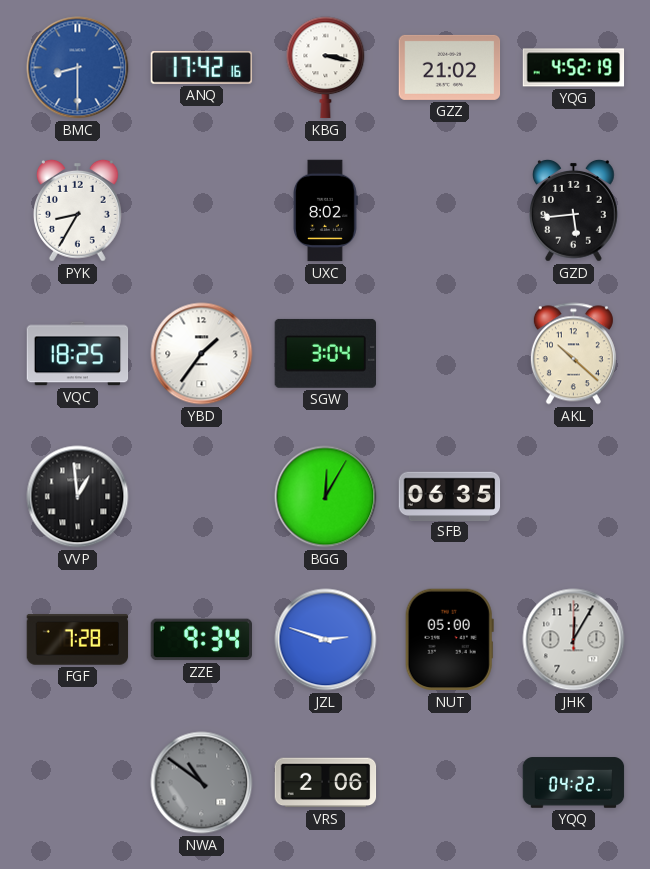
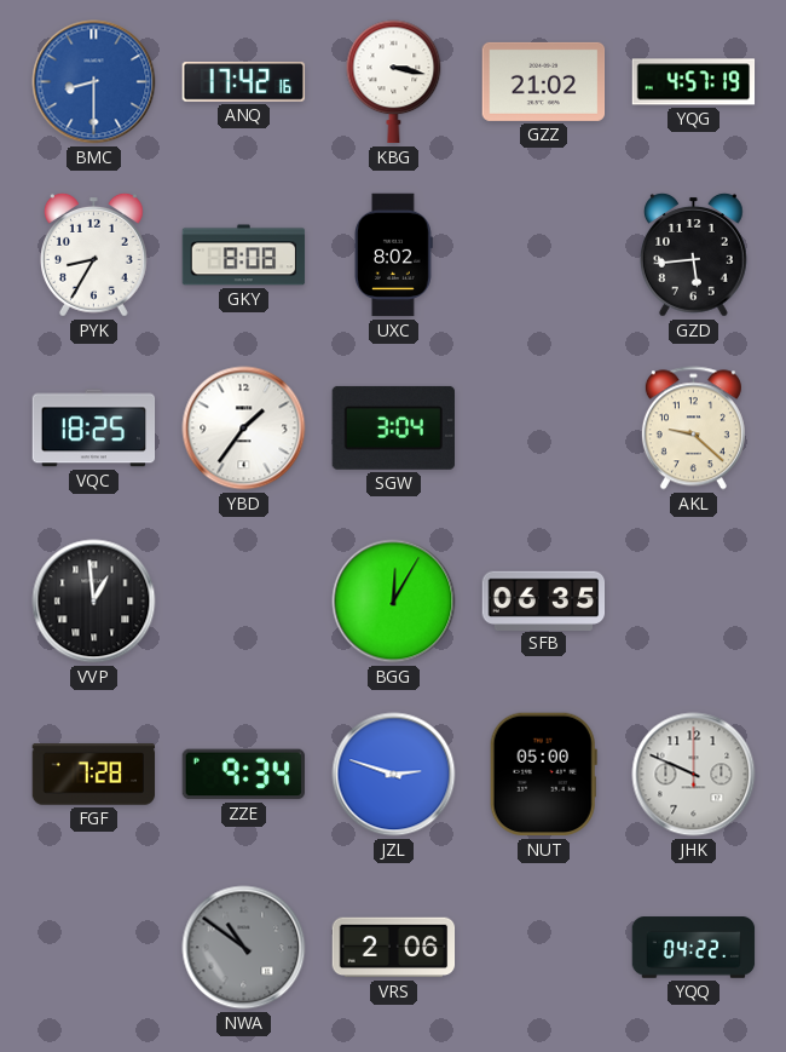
YQG: 4:52 -> 4:57
GKY: none -> 8:08
AKL: 10:22 -> 9:22
JHK: 12:05 -> 9:49
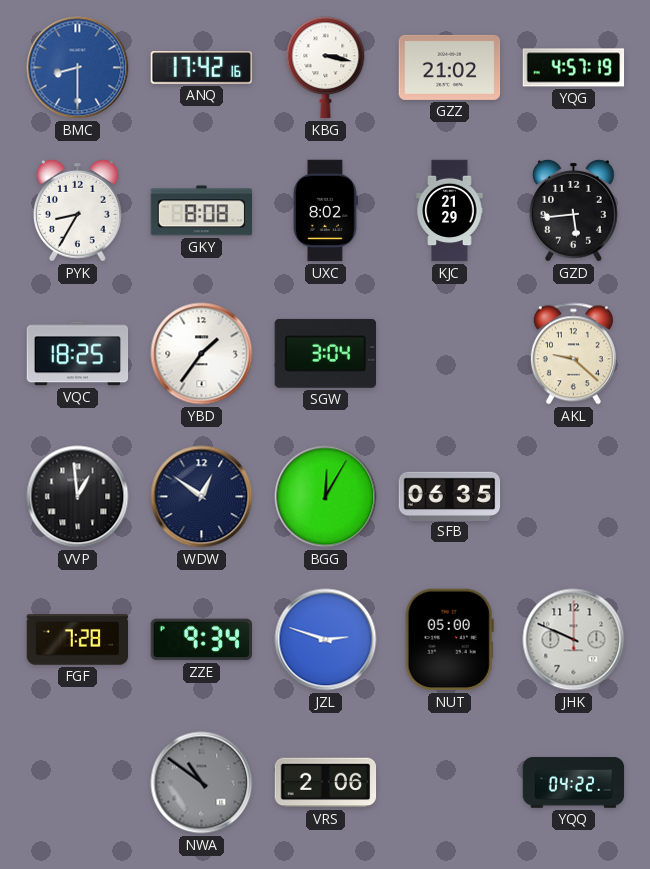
KJC: none -> 21:29
WDW: none -> 12:51
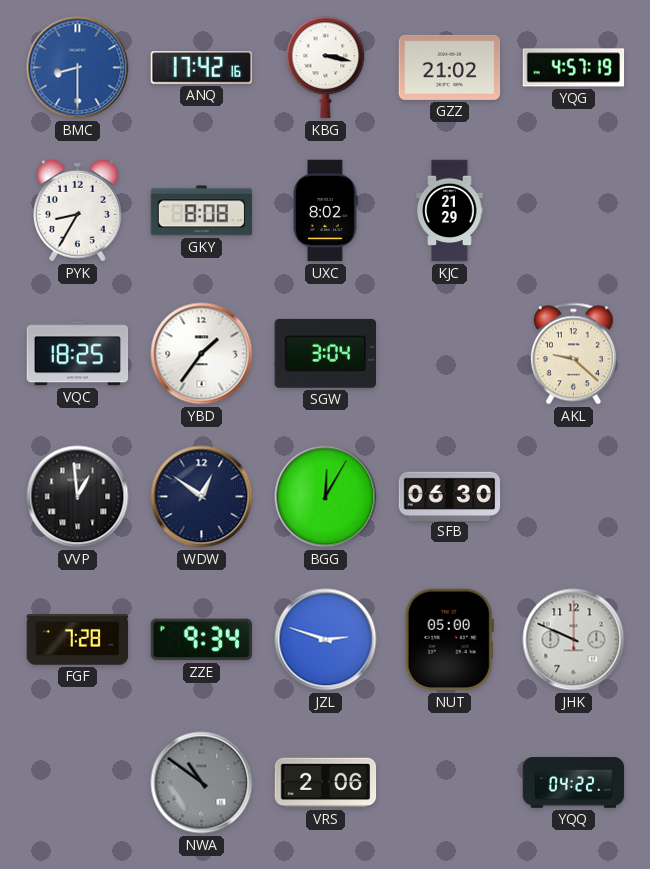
GZD: 5:44 -> none
SFB: 06:35 -> 06:30
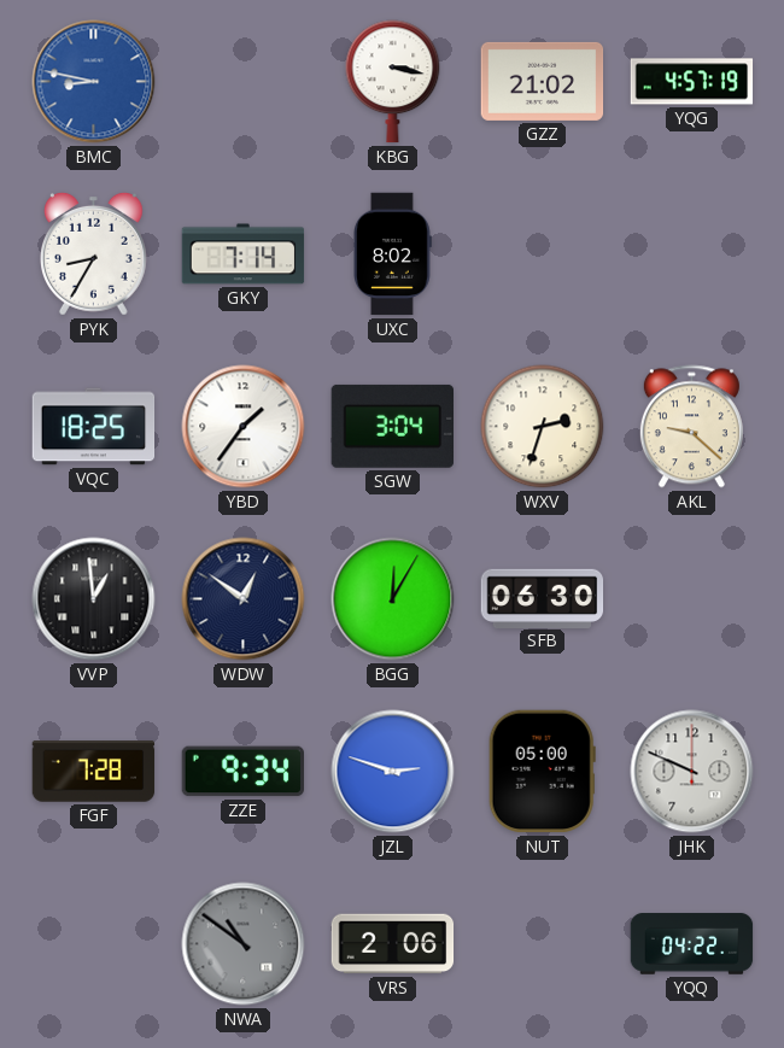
BMC: 8:30 -> 8:47
ANQ: 17:42 -> none
GKY: 8:08 -> 7:14
KJC: 21:29 -> none
WXV: none -> 2:33
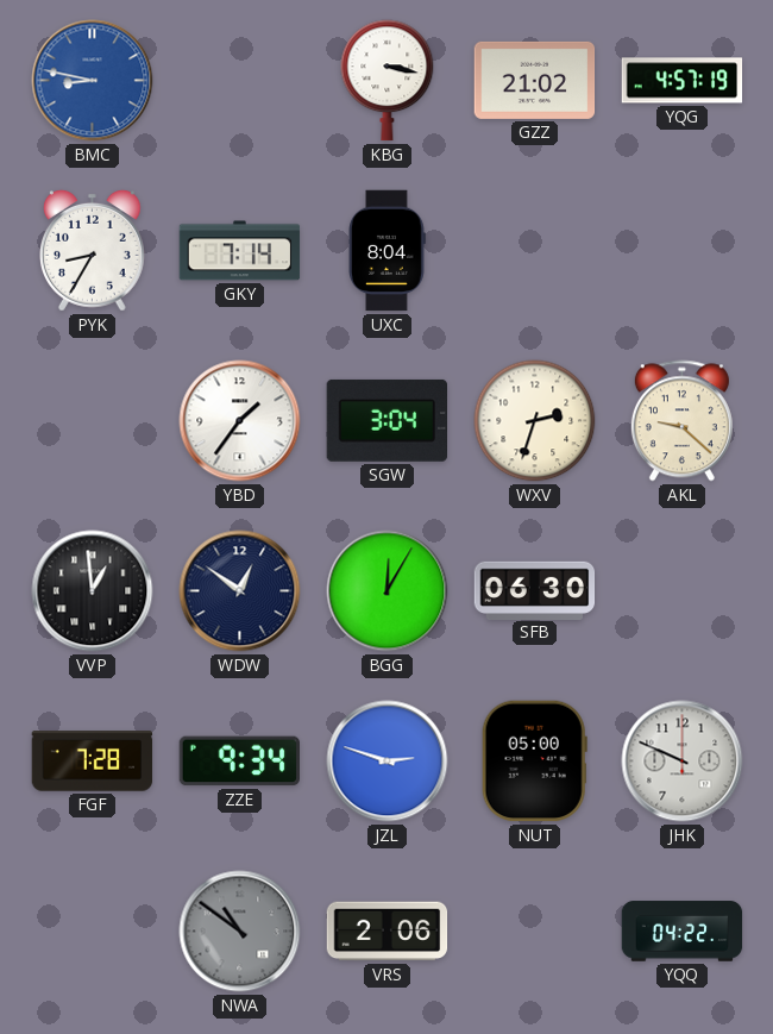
UXC: 8:02 -> 8:04
VQC: 18:25 -> none
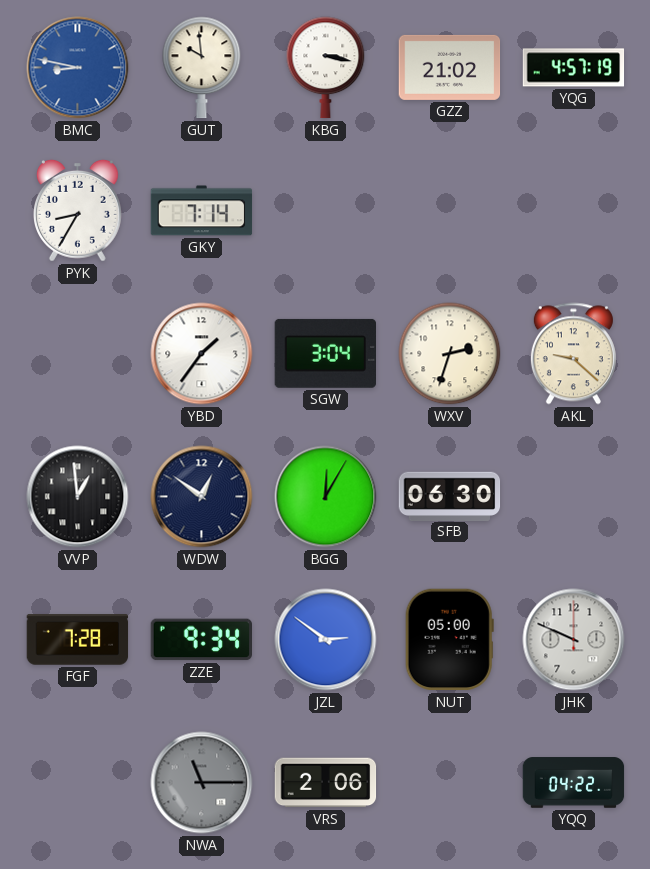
GUT: none -> 9:59
UXC: 8:04 -> none
JZL: 2:48 -> 2:51
NWA: 10:51 -> 11:15
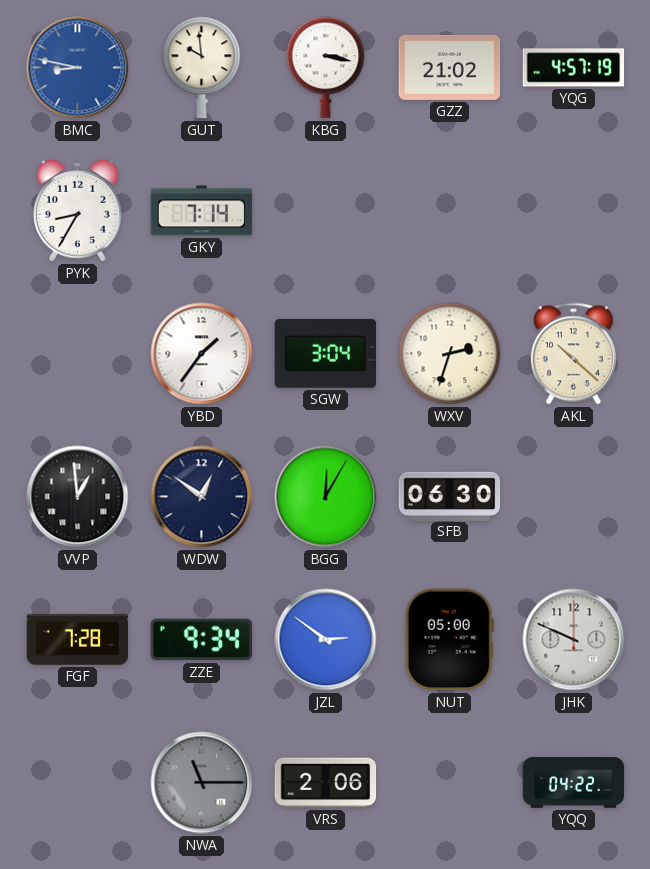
AKL: 9:22 -> 10:22
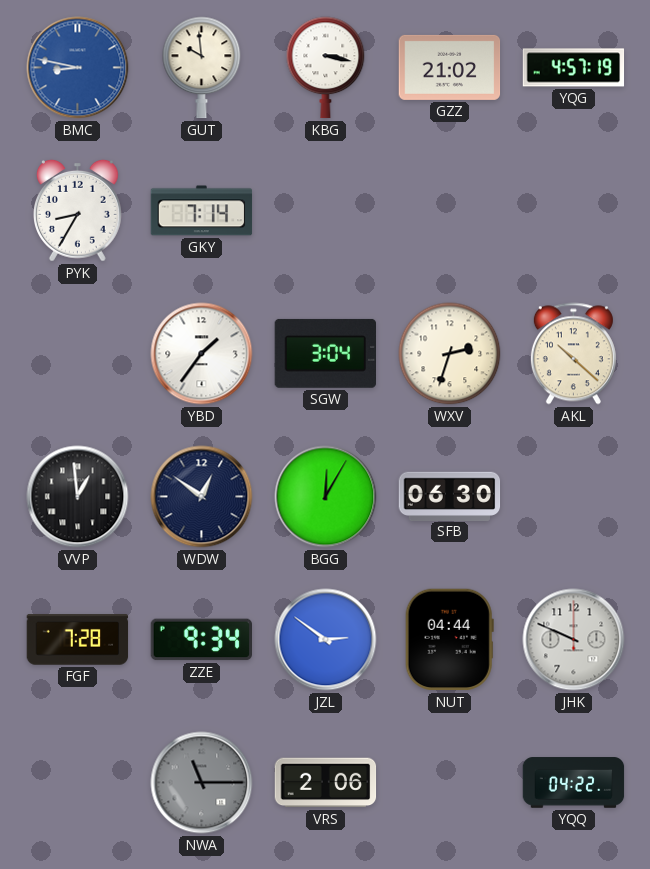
NUT: 05:00 -> 04:44
